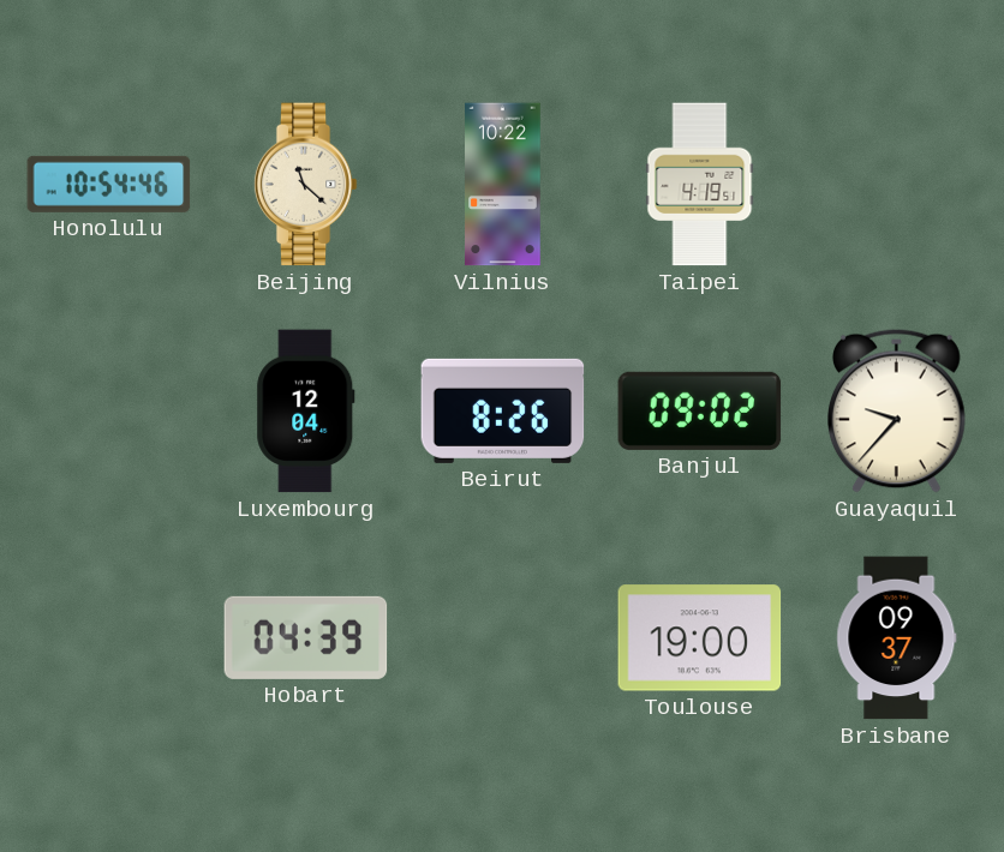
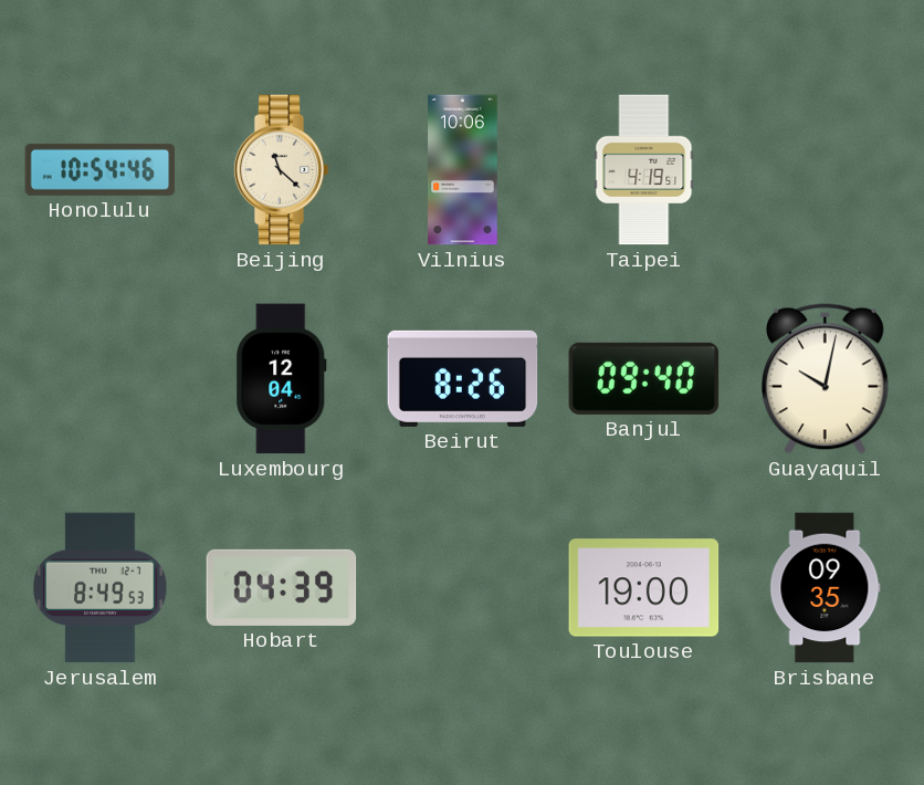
Vilnius: 10:22 -> 10:06
Banjul: 09:02 -> 09:40
Guayaquil: 9:37 -> 10:02
Jerusalem: none -> 8:49
Brisbane: 09:37 -> 09:35
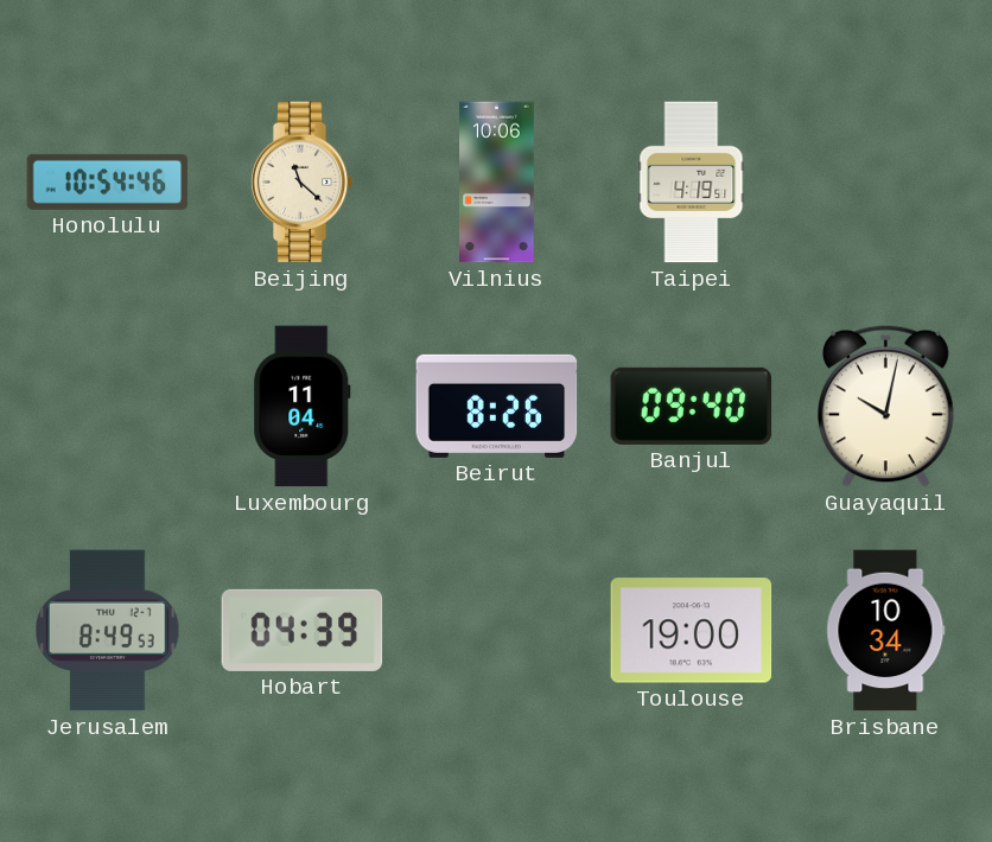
Luxembourg: 12:04 -> 11:04
Brisbane: 09:35 -> 10:34
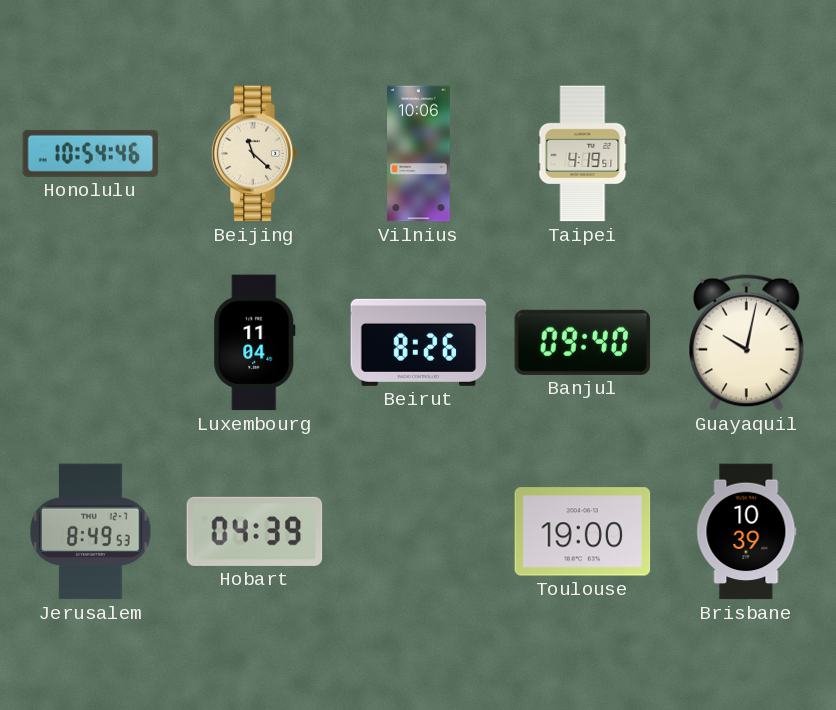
Brisbane: 10:34 -> 10:39
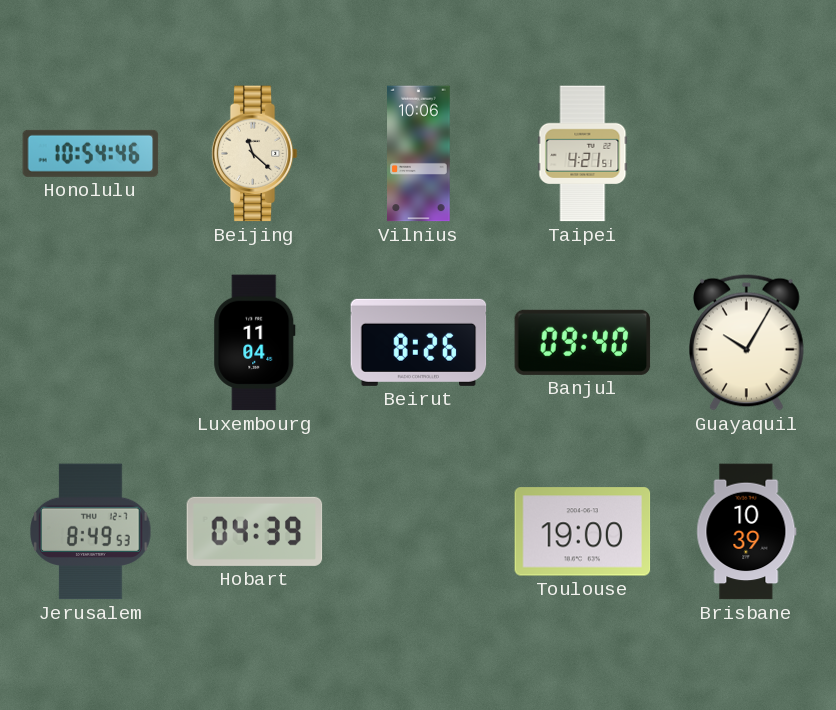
Taipei: 4:19 -> 4:21
Guayaquil: 10:02 -> 10:05
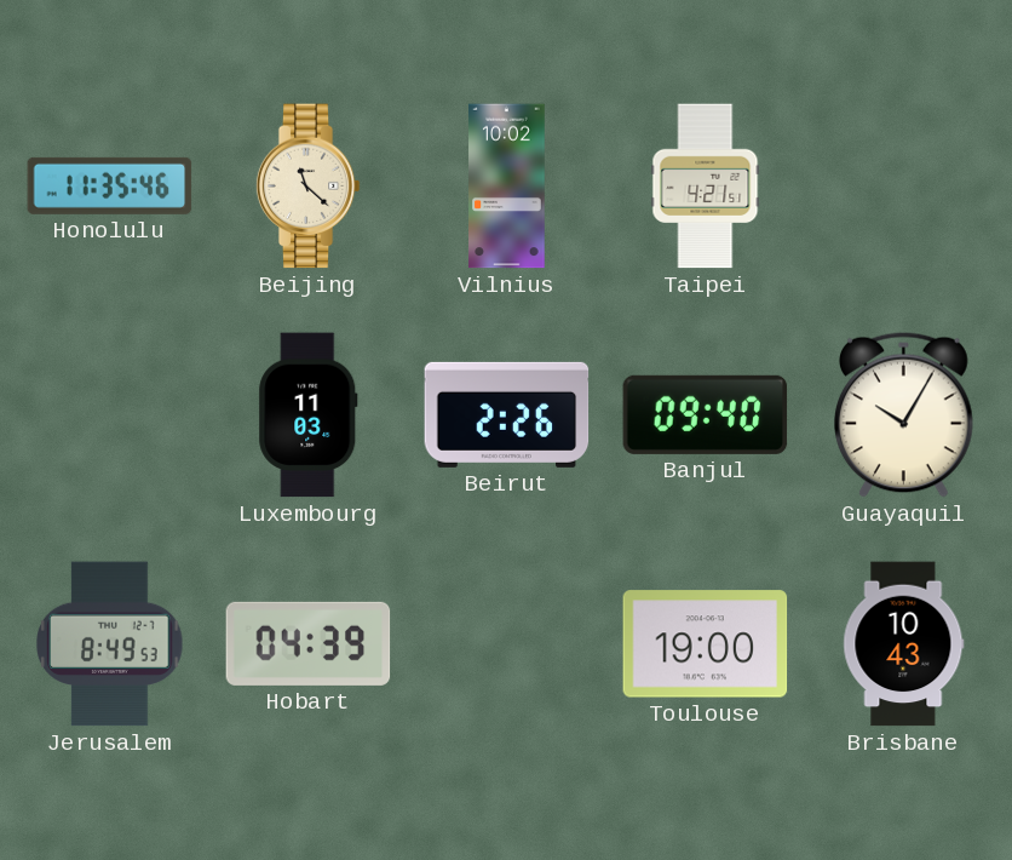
Honolulu: 10:54 -> 11:35
Vilnius: 10:06 -> 10:02
Luxembourg: 11:04 -> 11:03
Beirut: 8:26 -> 2:26
Brisbane: 10:39 -> 10:43
